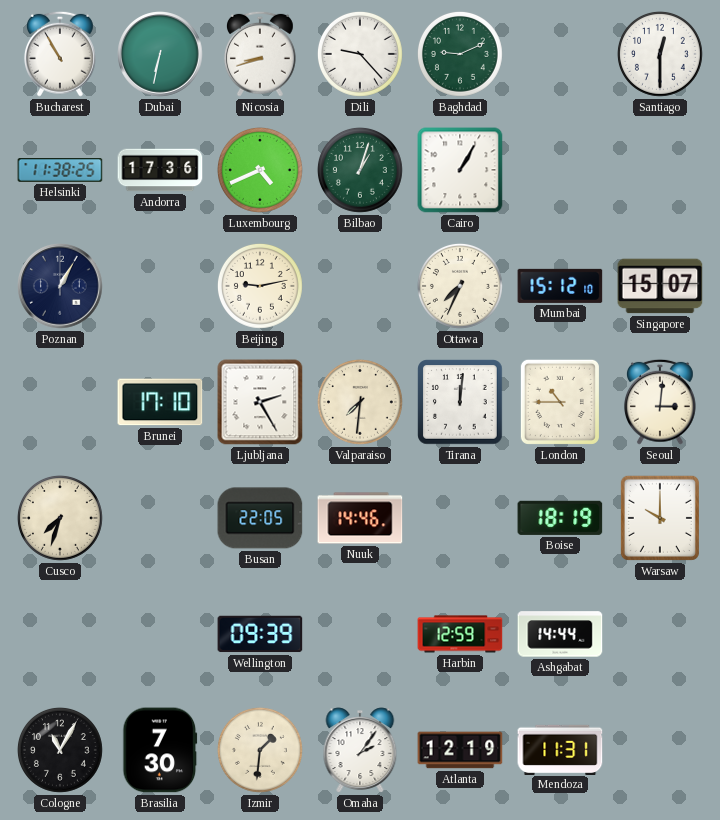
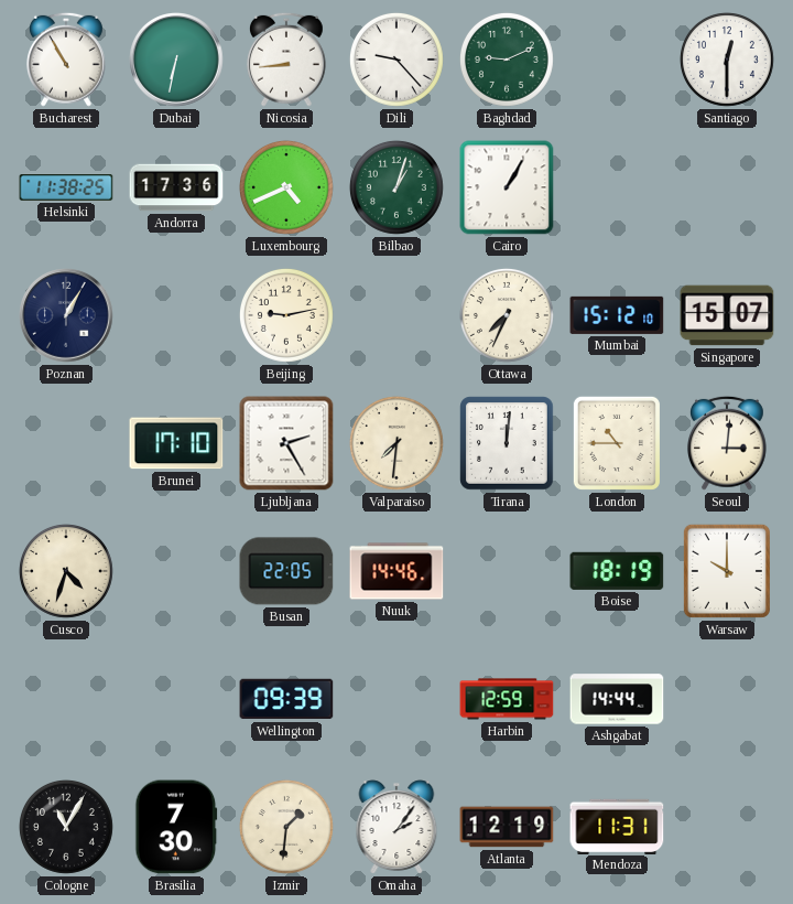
Nicosia: 8:42 -> 8:44
Cusco: 7:33 -> 4:33
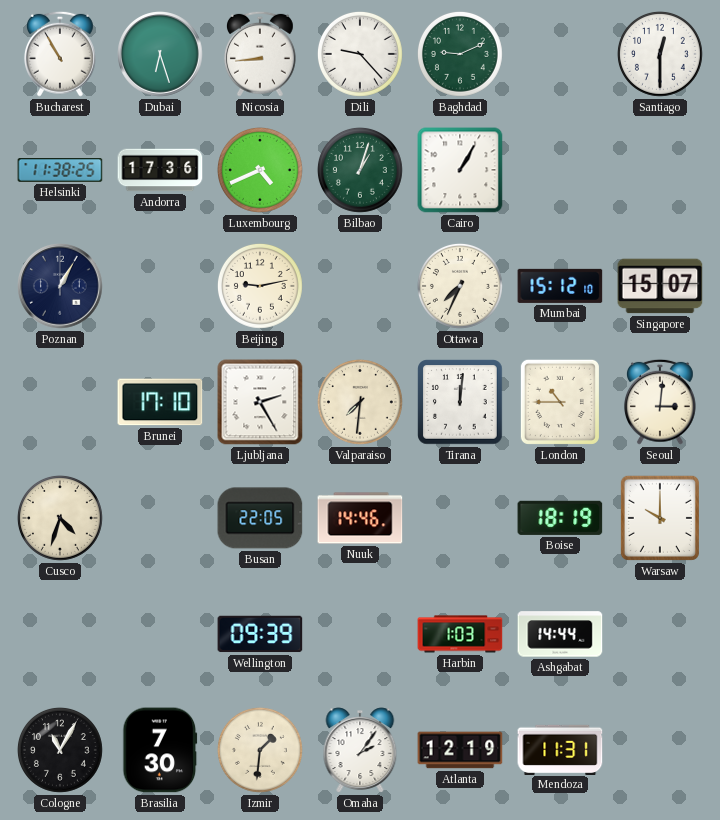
Dubai: 6:32 -> 6:27
Harbin: 12:59 -> 1:03
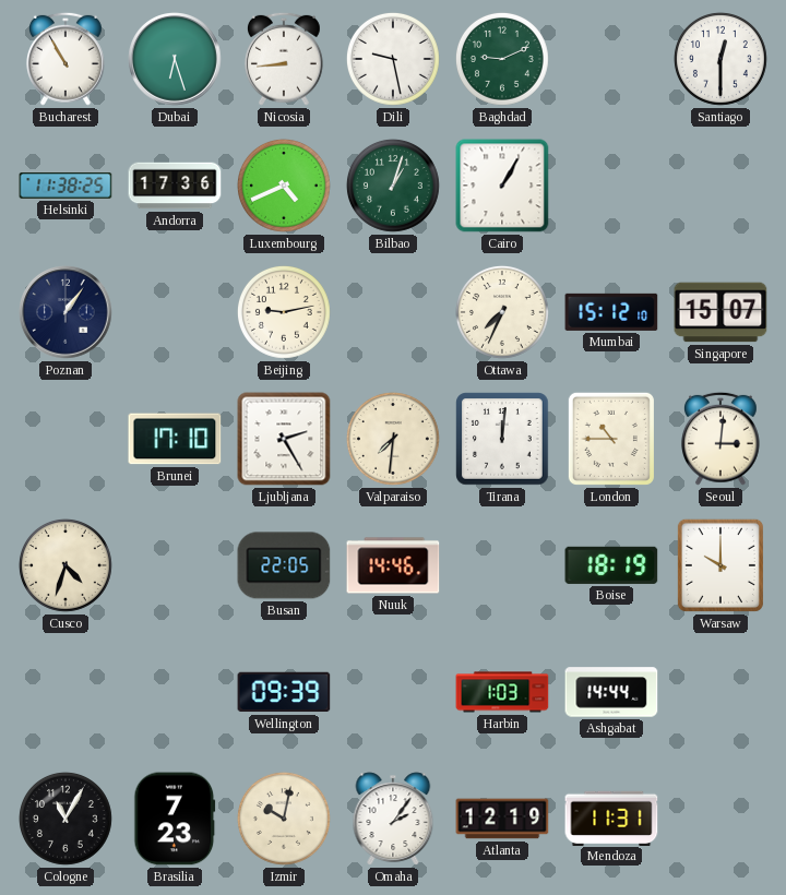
Dili: 9:23 -> 9:28
Poznan: 1:05 -> 1:06
Brasilia: 7:30 -> 7:23
Izmir: 1:31 -> 10:02
